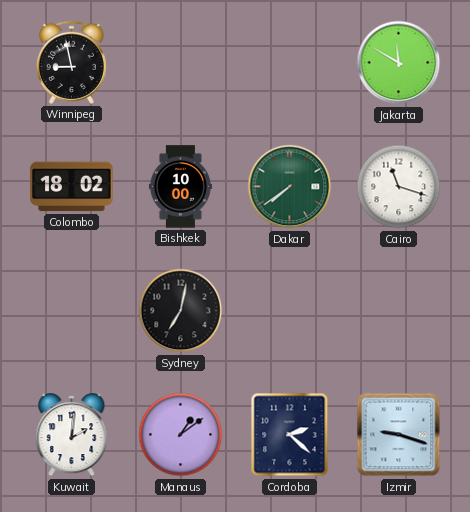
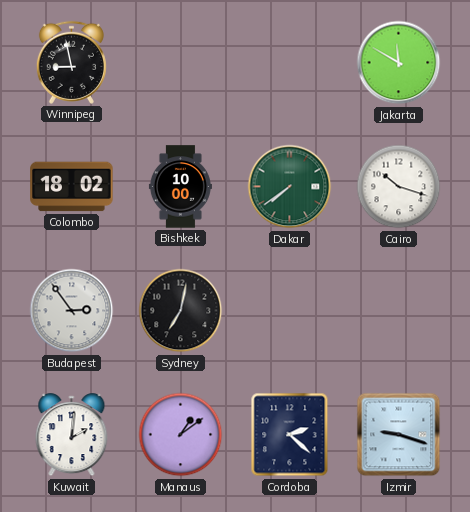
Cairo: 11:18 -> 10:18
Budapest: none -> 2:54
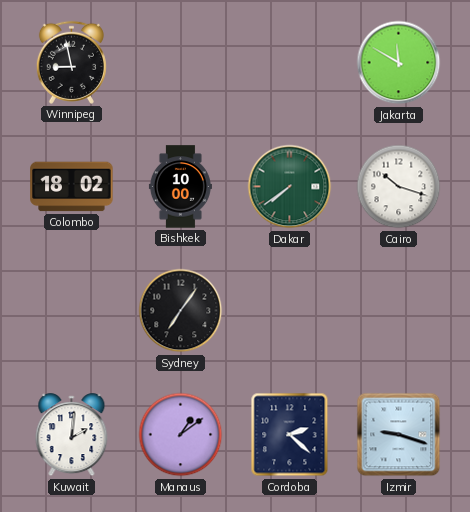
Budapest: 2:54 -> none
Sydney: 7:02 -> 7:06
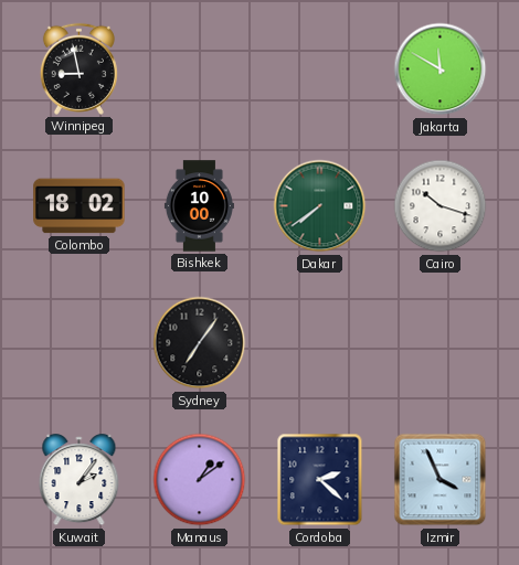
Kuwait: 2:01 -> 2:06
Izmir: 9:18 -> 3:56
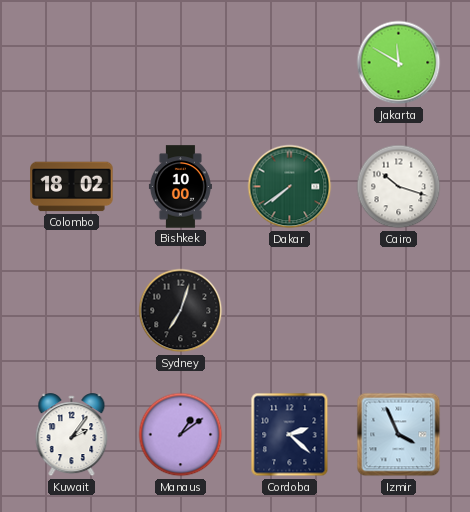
Winnipeg: 8:58 -> none
Sydney: 7:06 -> 7:03
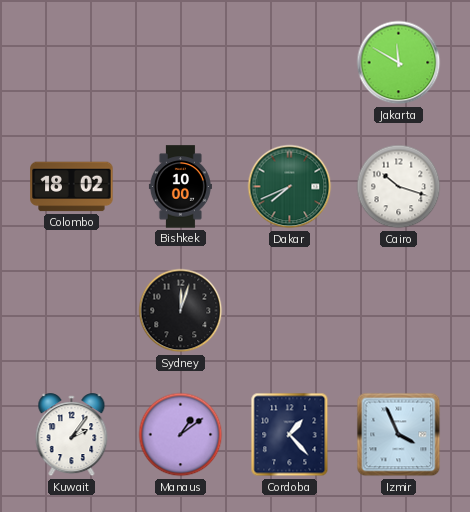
Dakar: 7:39 -> 7:41
Sydney: 7:03 -> 12:03
Cordoba: 2:22 -> 1:23
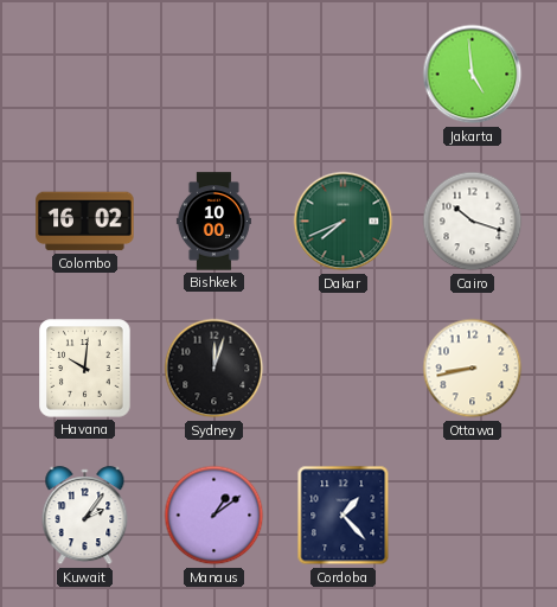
Jakarta: 11:50 -> 4:59
Colombo: 18:02 -> 16:02
Havana: none -> 10:01
Ottawa: none -> 8:43
Izmir: 3:56 -> none
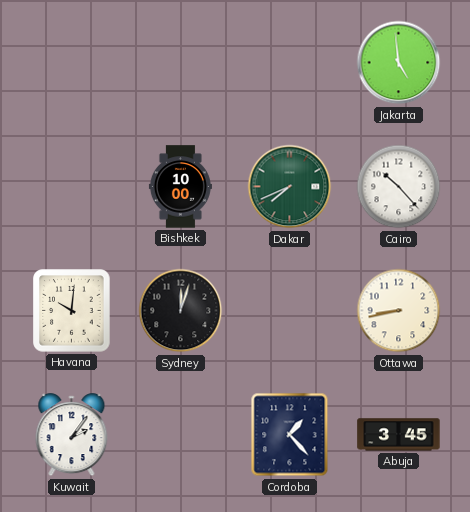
Colombo: 16:02 -> none
Cairo: 10:18 -> 10:23
Manaus: 1:09 -> none
Abuja: none -> 3:45
